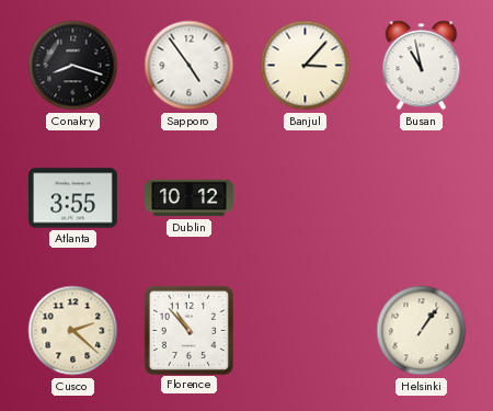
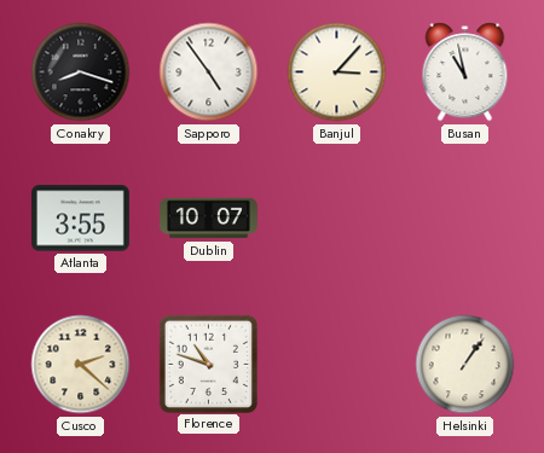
Dublin: 10:12 -> 10:07
Florence: 10:53 -> 10:48
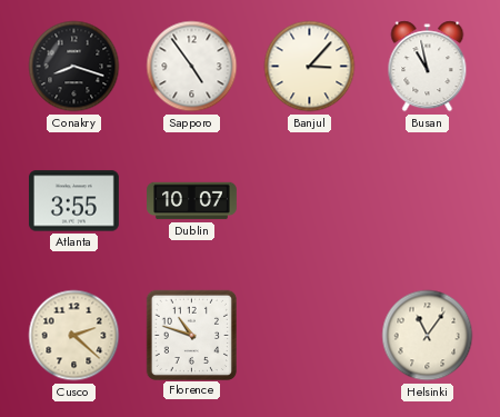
Helsinki: 1:06 -> 11:06
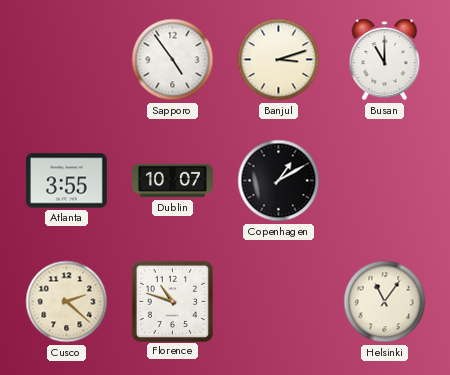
Conakry: 8:18 -> none
Banjul: 3:07 -> 3:12
Busan: 10:58 -> 11:00
Copenhagen: none -> 1:10
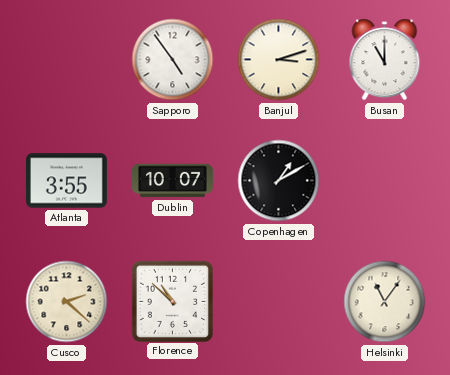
Florence: 10:48 -> 10:52
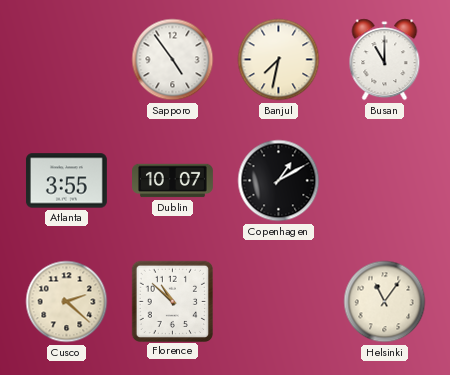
Banjul: 3:12 -> 7:32
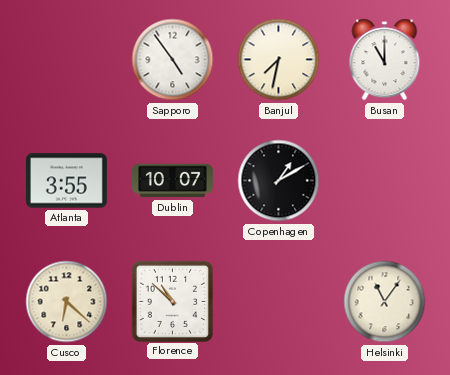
Cusco: 2:22 -> 6:22
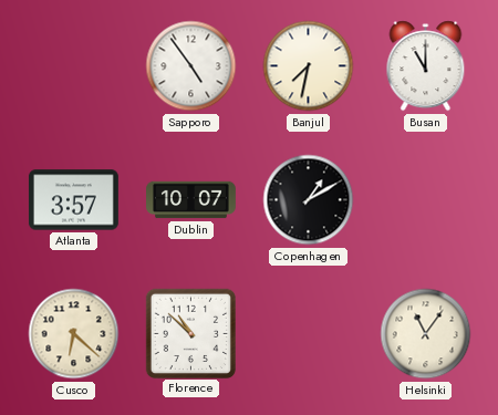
Atlanta: 3:55 -> 3:57
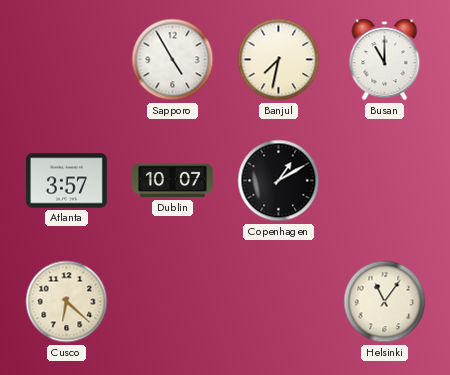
Sapporo: 4:54 -> 4:55
Florence: 10:52 -> none
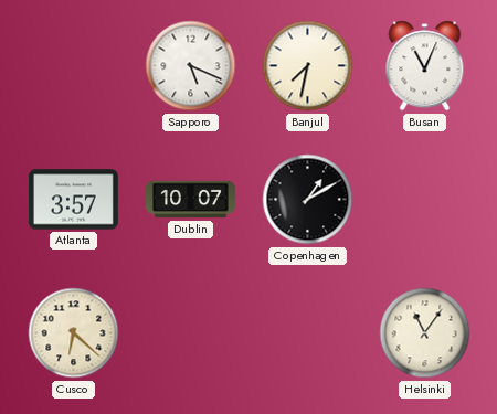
Sapporo: 4:55 -> 5:19
Busan: 11:00 -> 11:04
